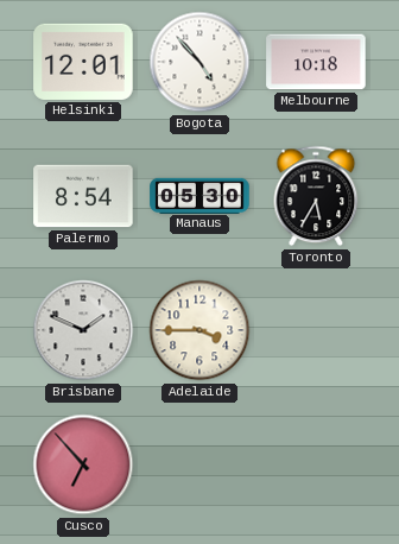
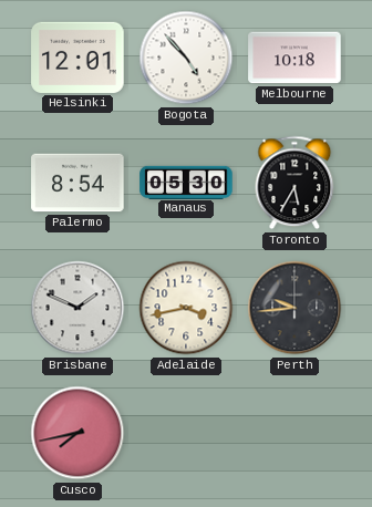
Adelaide: 3:45 -> 3:43
Perth: none -> 9:44
Cusco: 6:53 -> 7:43
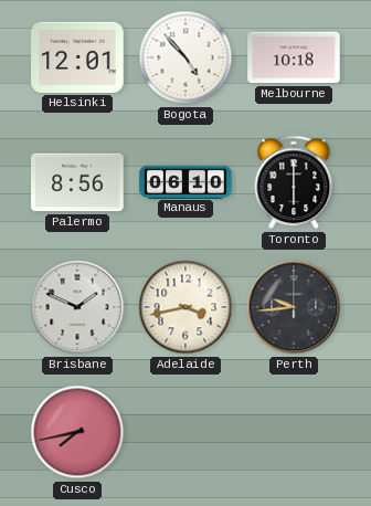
Palermo: 8:54 -> 8:56
Manaus: 05:30 -> 06:10
Toronto: 5:35 -> 6:00
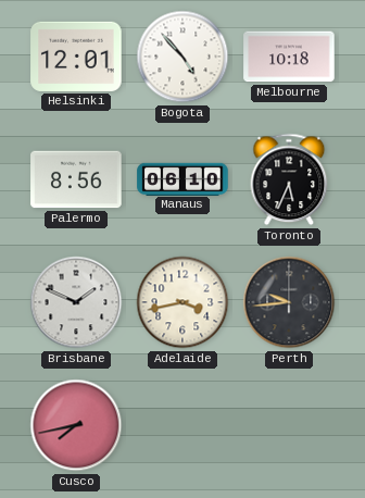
Toronto: 6:00 -> 5:34
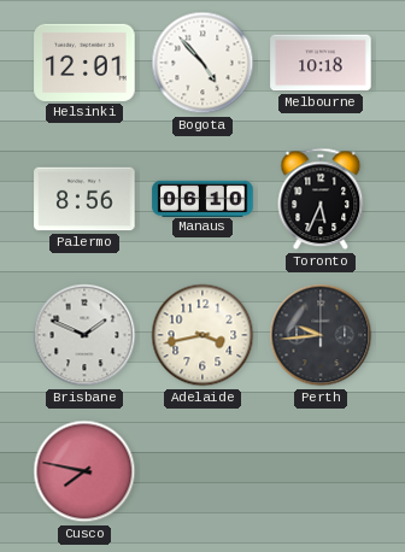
Cusco: 7:43 -> 7:47
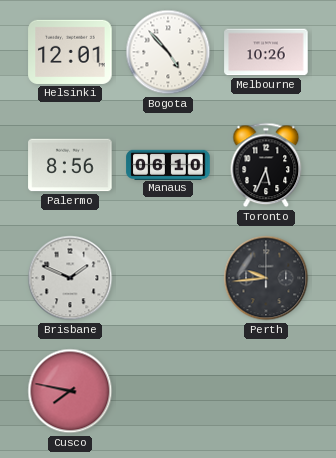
Melbourne: 10:18 -> 10:26
Adelaide: 3:43 -> none
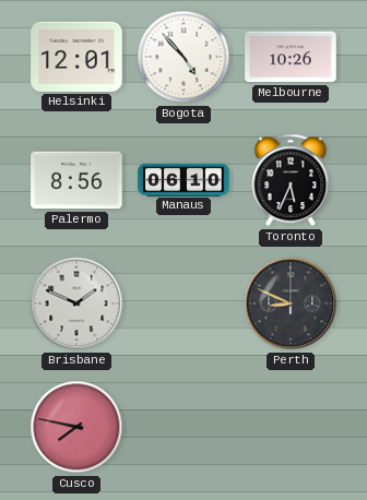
Perth: 9:44 -> 8:49
